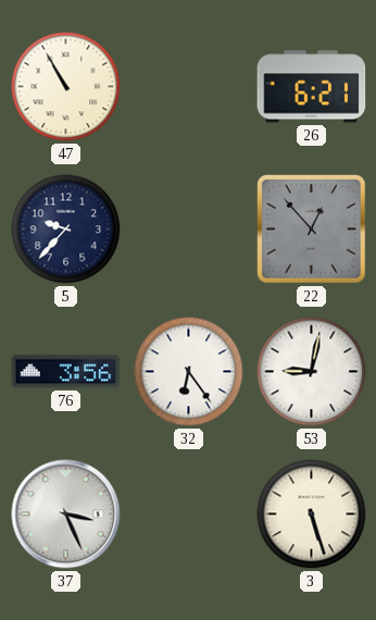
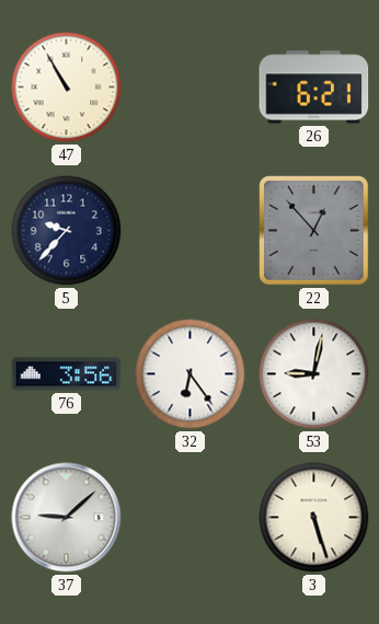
37: 3:26 -> 9:08
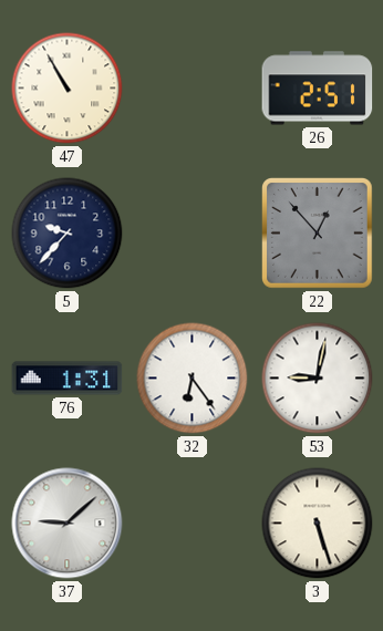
26: 6:21 -> 2:51
76: 3:56 -> 1:31
